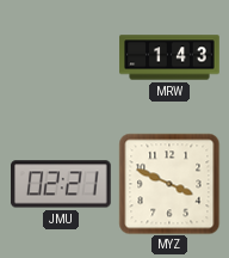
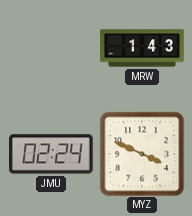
JMU: 02:21 -> 02:24
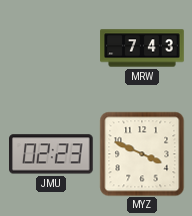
MRW: 1:43 -> 7:43
JMU: 02:24 -> 02:23
